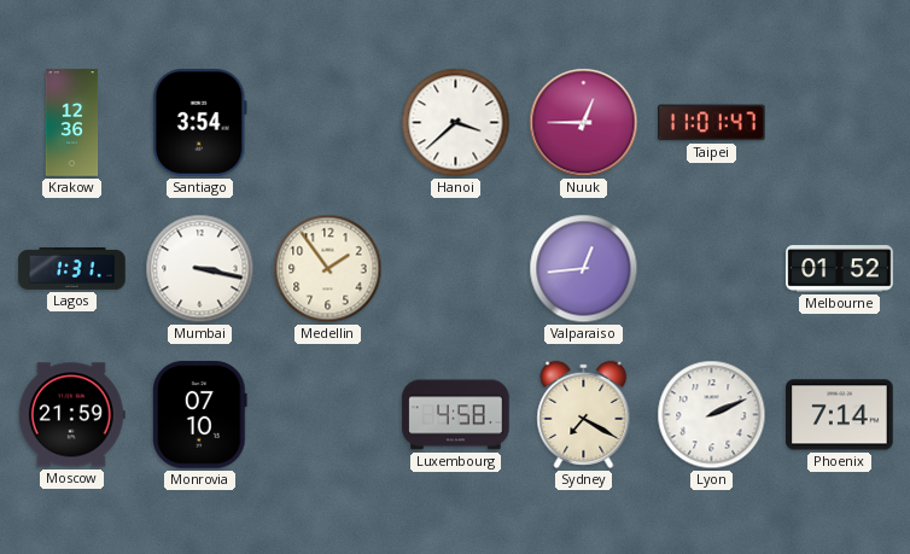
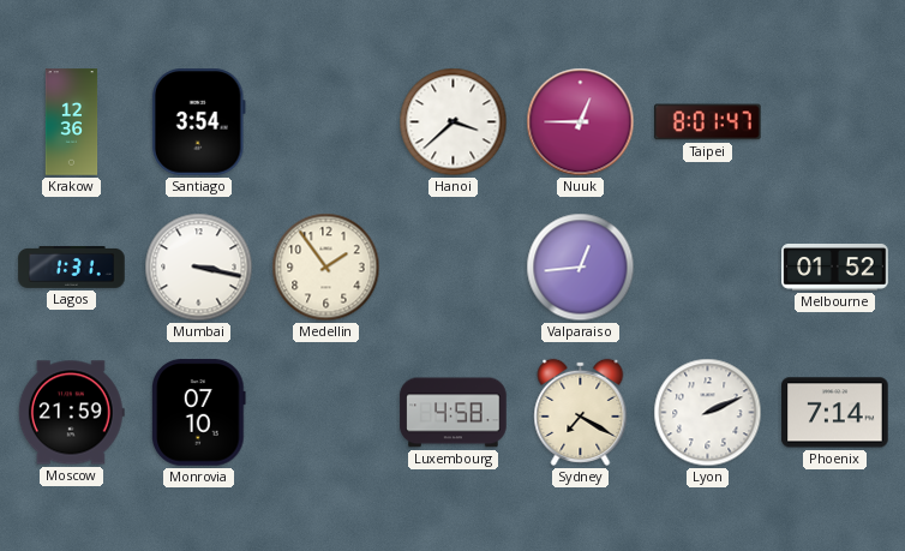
Taipei: 11:01 -> 8:01
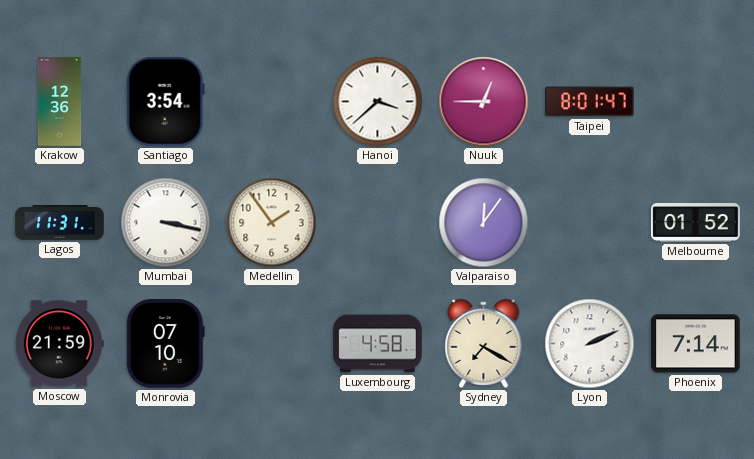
Lagos: 1:31 -> 11:31
Valparaiso: 12:44 -> 12:06
